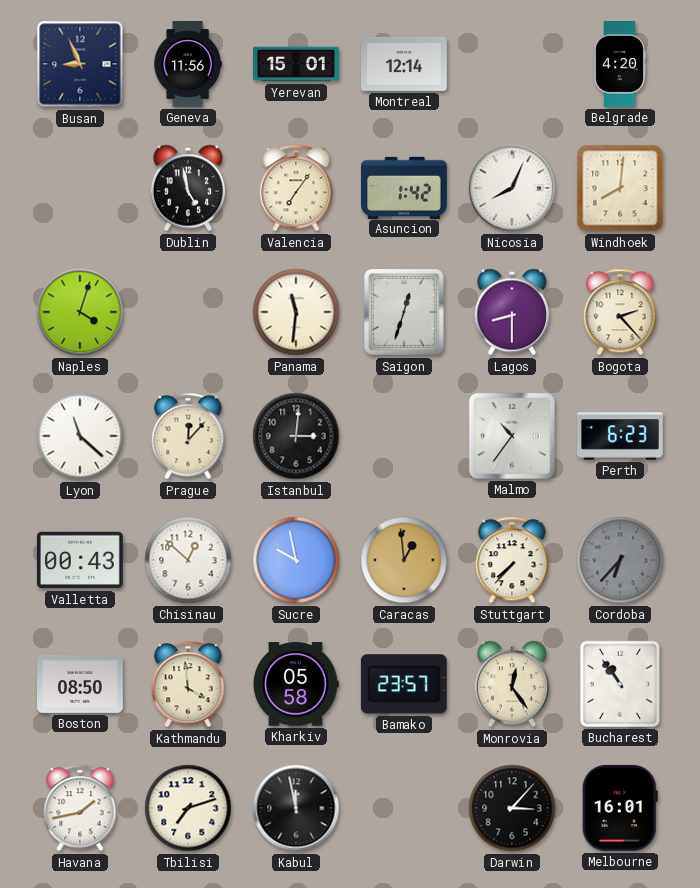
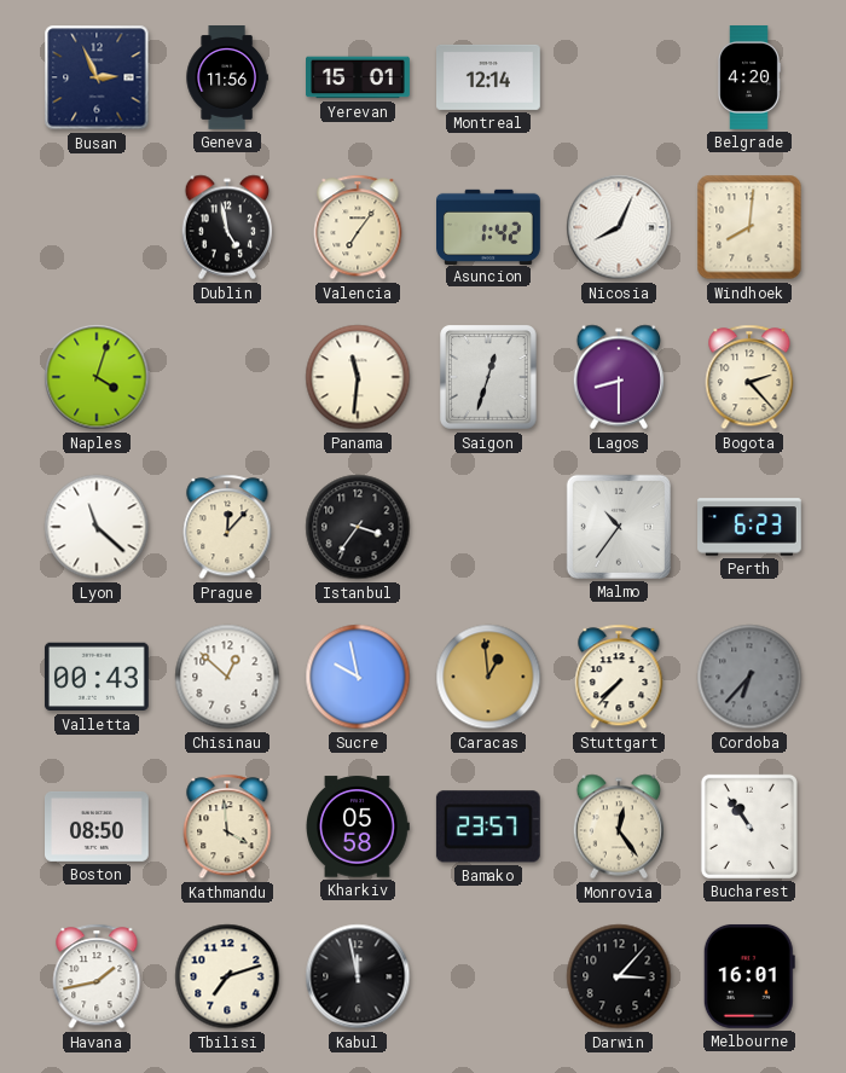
Busan: 8:56 -> 2:56
Istanbul: 3:01 -> 3:36
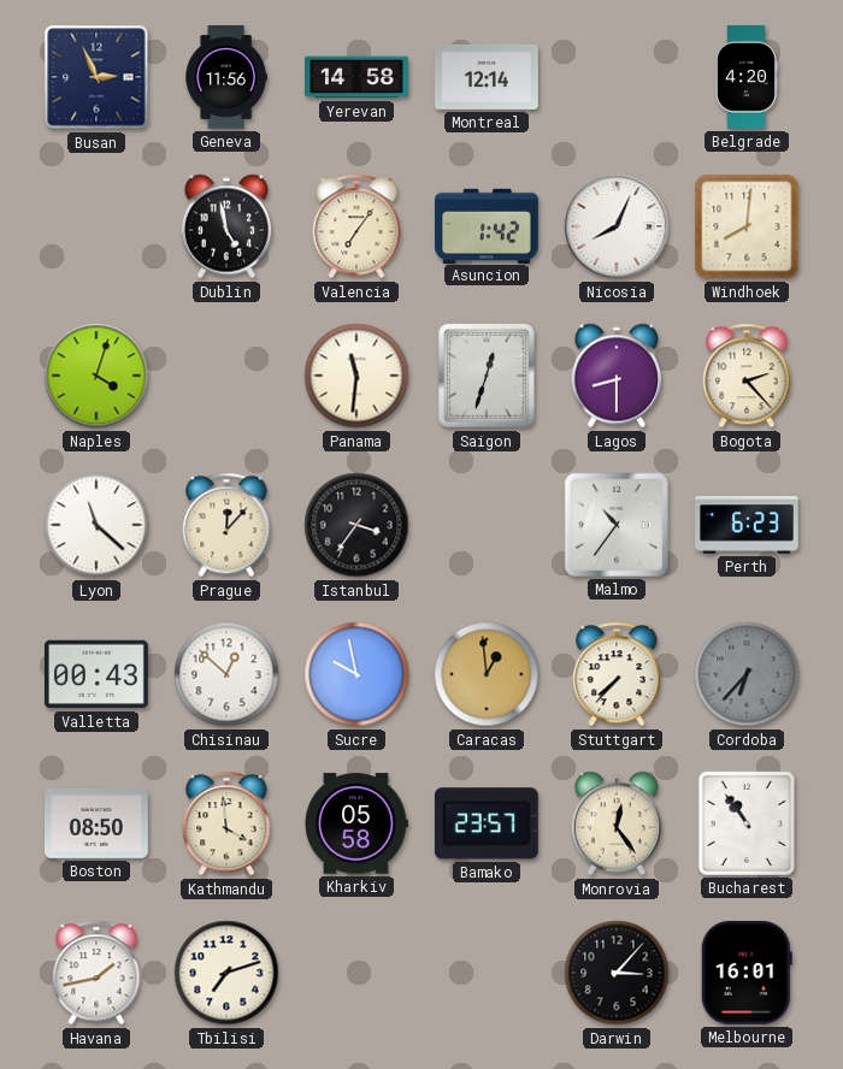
Yerevan: 15:01 -> 14:58
Kabul: 11:58 -> none
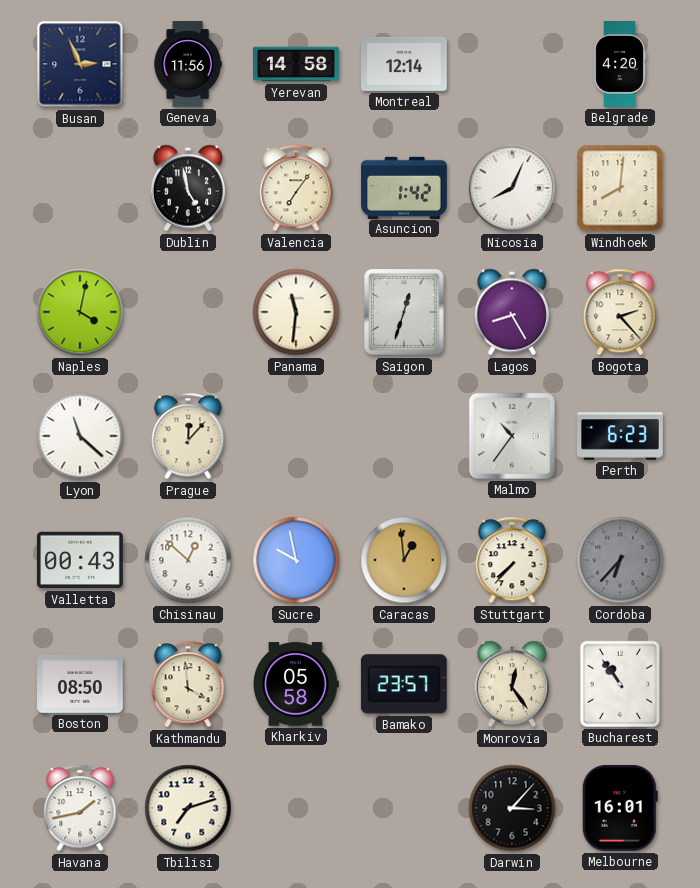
Naples: 4:03 -> 4:02
Lagos: 8:30 -> 8:25
Istanbul: 3:36 -> none
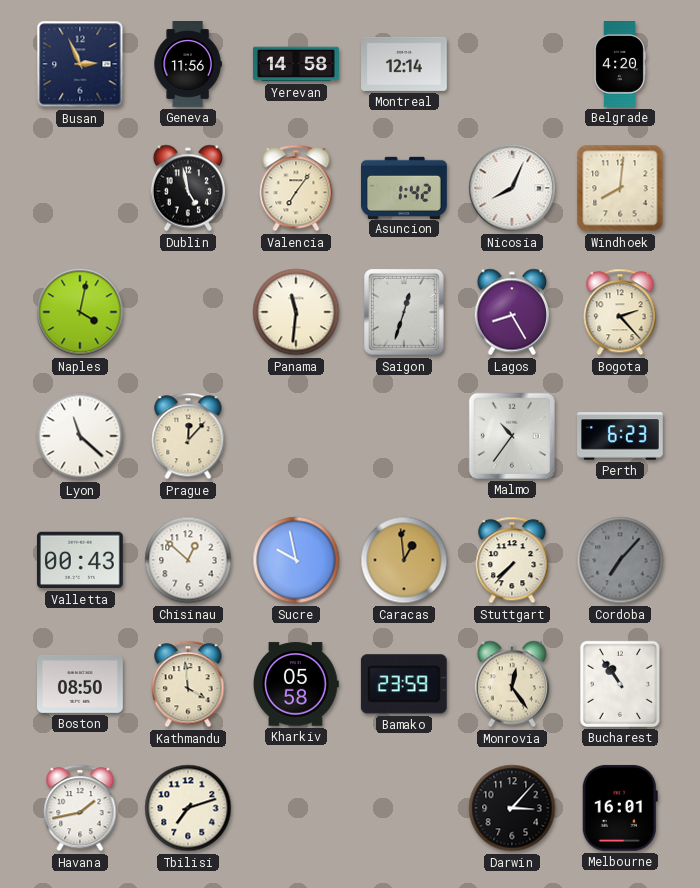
Cordoba: 6:37 -> 7:07
Bamako: 23:57 -> 23:59
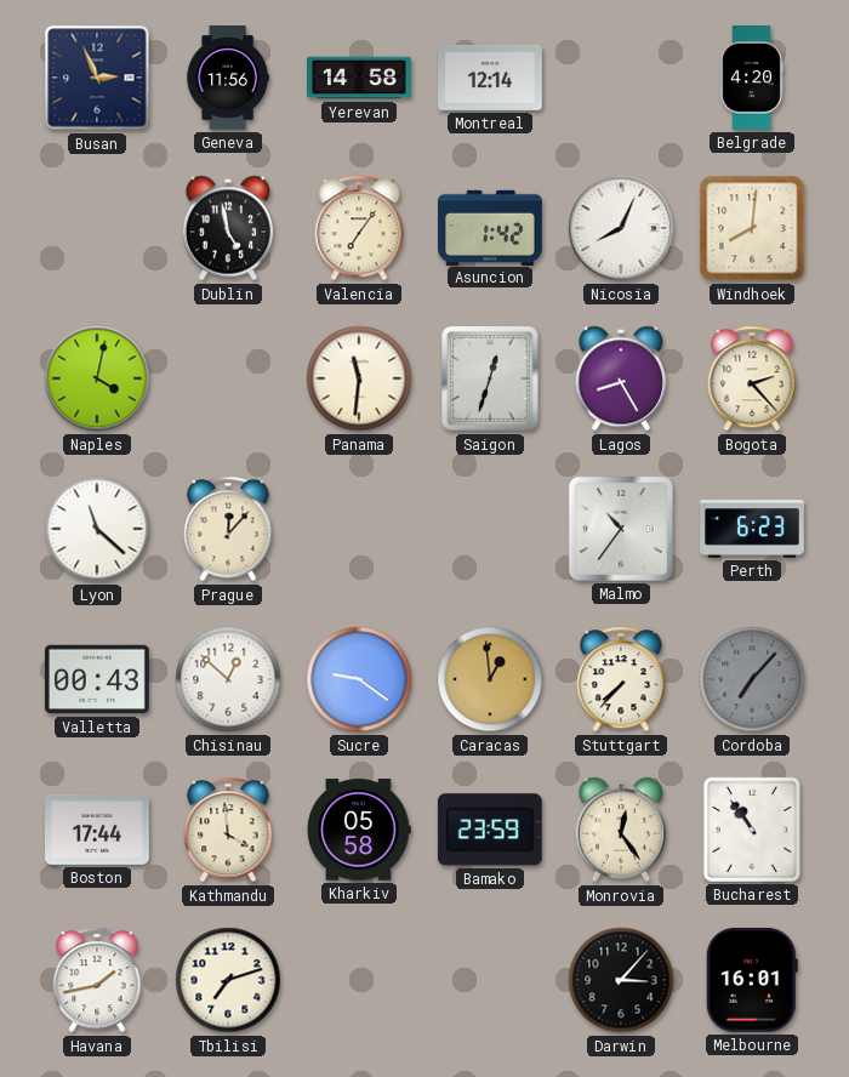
Sucre: 9:58 -> 9:21
Boston: 08:50 -> 17:44
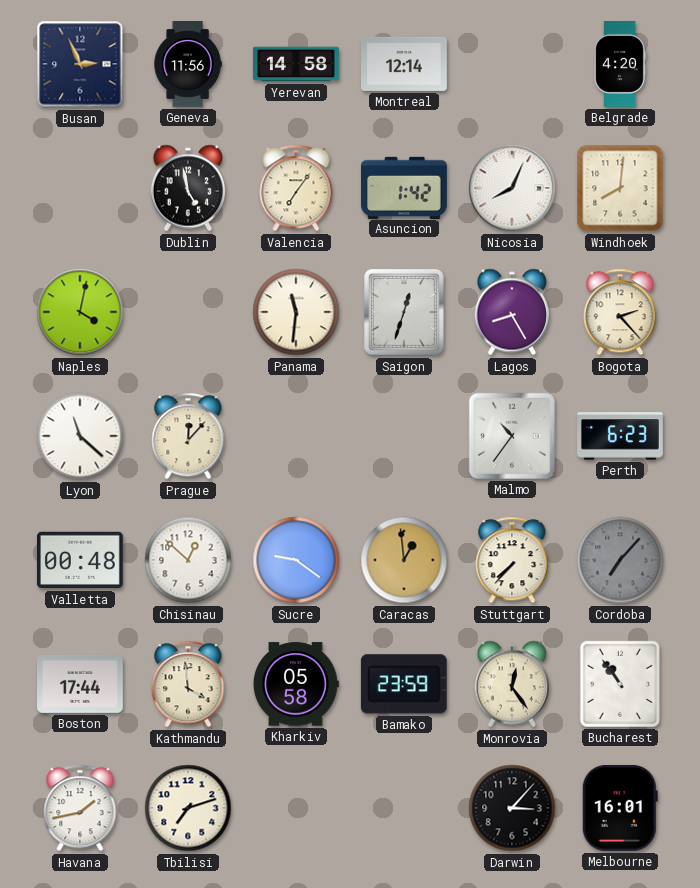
Valletta: 00:43 -> 00:48
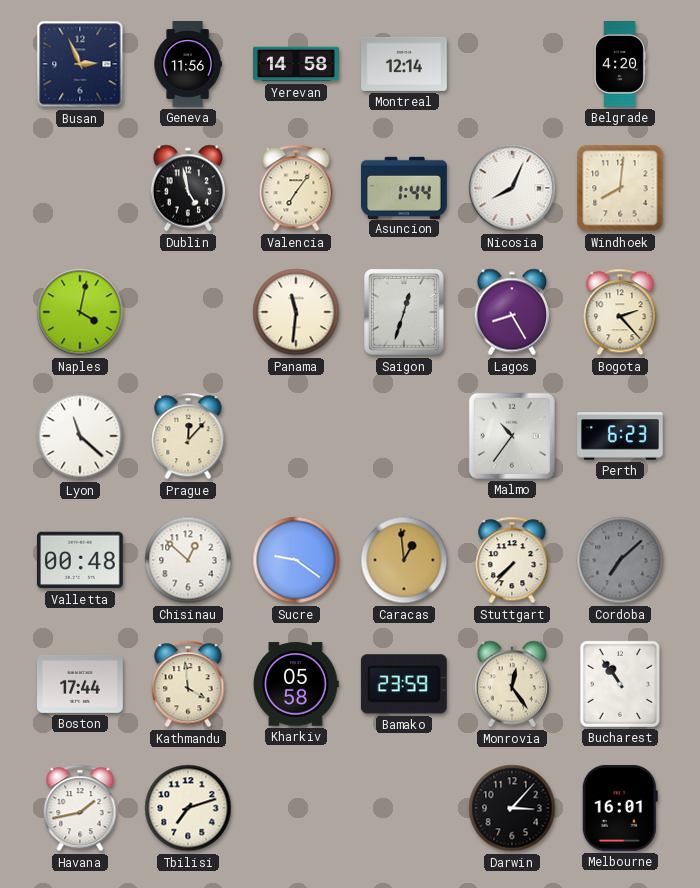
Asuncion: 1:42 -> 1:44
Cordoba: 7:07 -> 7:08
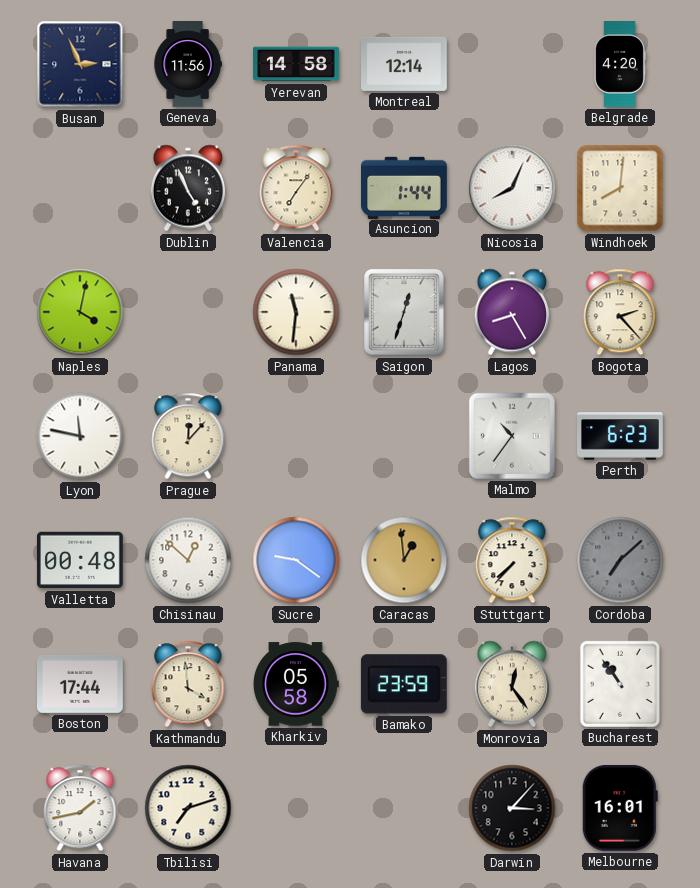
Dublin: 4:58 -> 4:56
Lyon: 11:22 -> 11:47
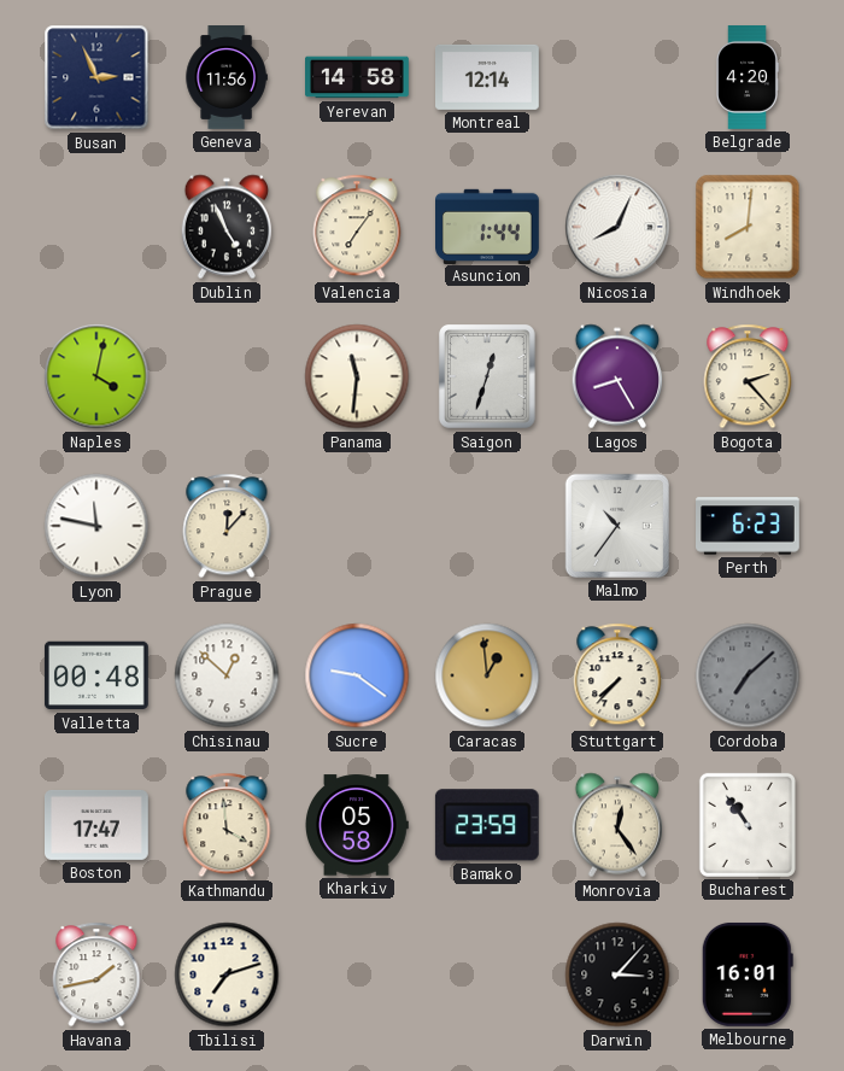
Boston: 17:44 -> 17:47
